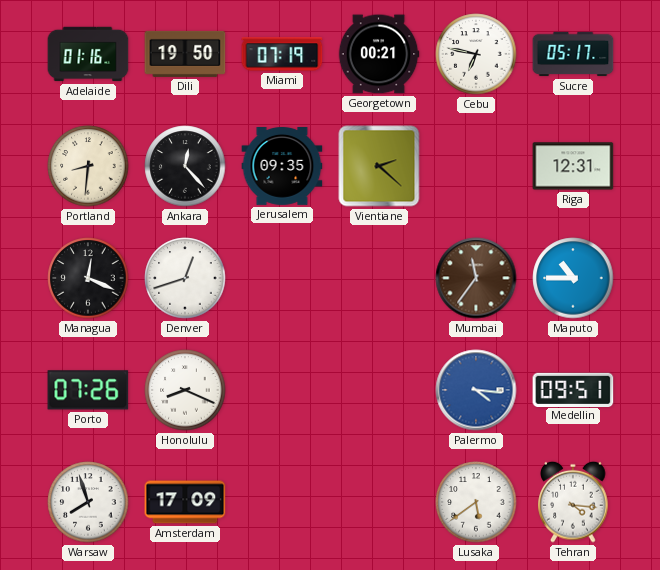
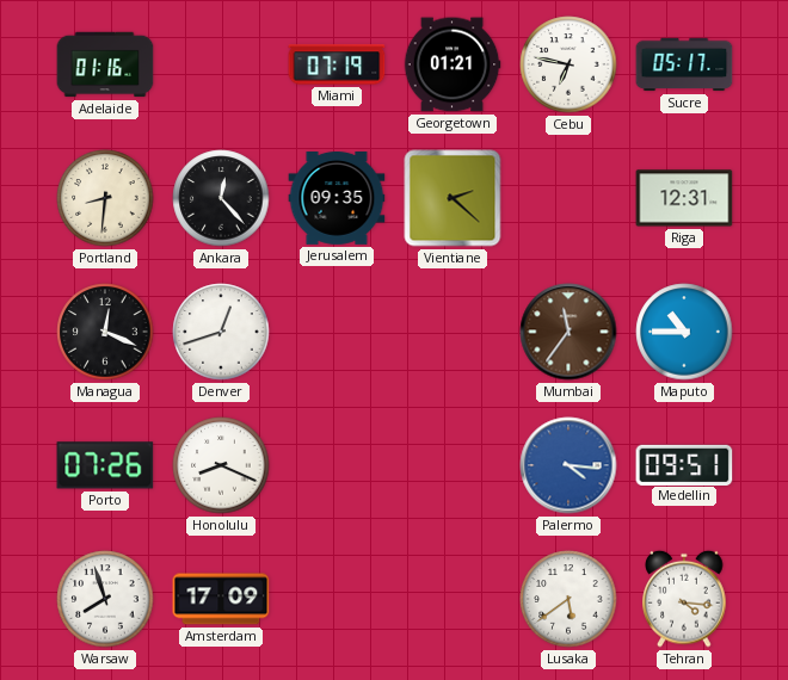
Dili: 19:50 -> none
Georgetown: 00:21 -> 01:21
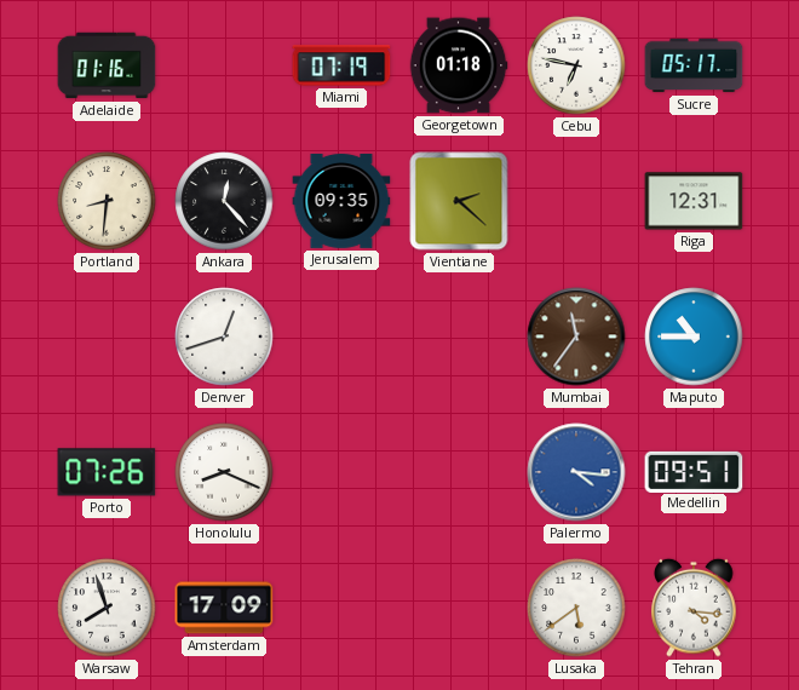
Georgetown: 01:21 -> 01:18
Managua: 12:19 -> none
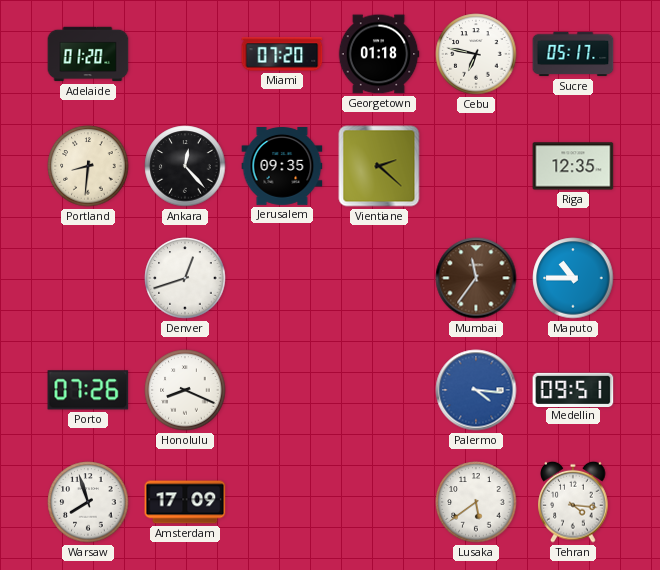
Adelaide: 01:16 -> 01:20
Miami: 07:19 -> 07:20
Riga: 12:31 -> 12:35
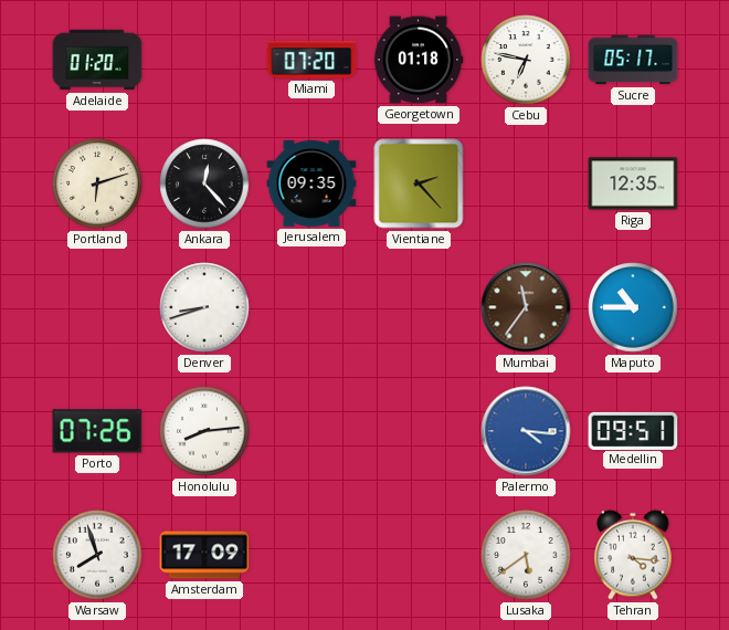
Portland: 8:31 -> 6:12
Vientiane: 2:22 -> 2:23
Denver: 12:42 -> 8:42
Honolulu: 8:19 -> 8:14
